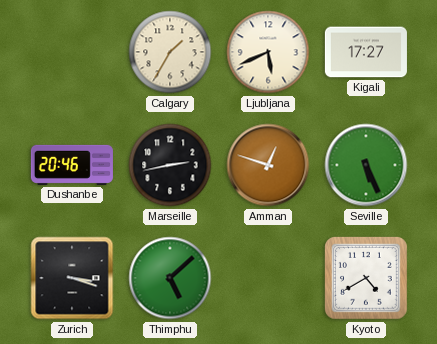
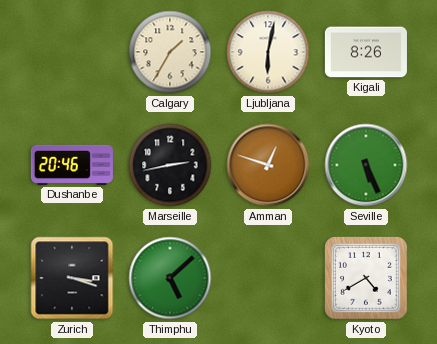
Ljubljana: 5:41 -> 6:02
Kigali: 17:27 -> 8:26
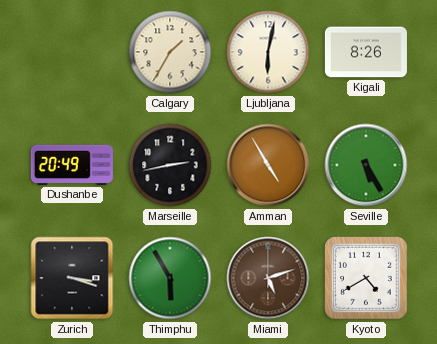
Dushanbe: 20:46 -> 20:49
Amman: 12:48 -> 4:55
Seville: 5:26 -> 5:25
Thimphu: 5:08 -> 5:55
Miami: none -> 5:12
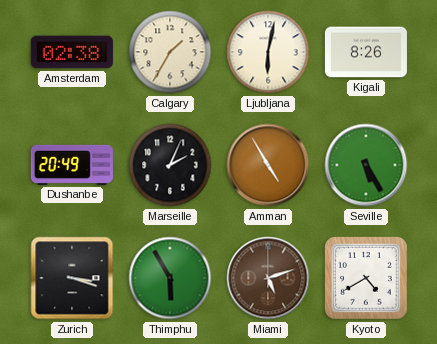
Amsterdam: none -> 02:38
Marseille: 2:43 -> 2:04
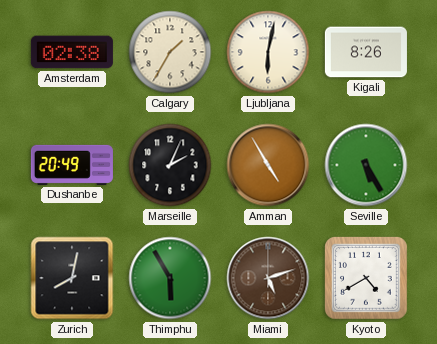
Zurich: 3:18 -> 8:02
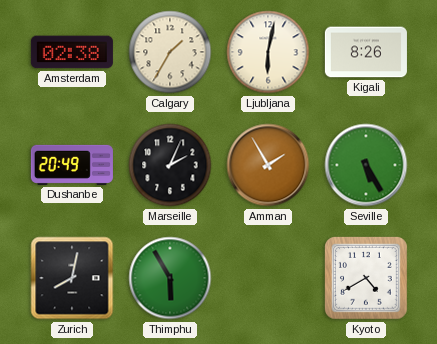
Amman: 4:55 -> 1:55
Miami: 5:12 -> none
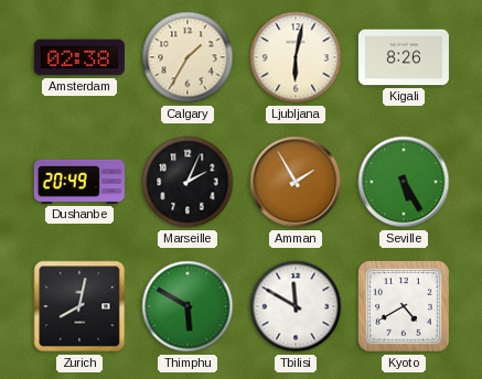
Thimphu: 5:55 -> 5:50
Tbilisi: none -> 11:50
